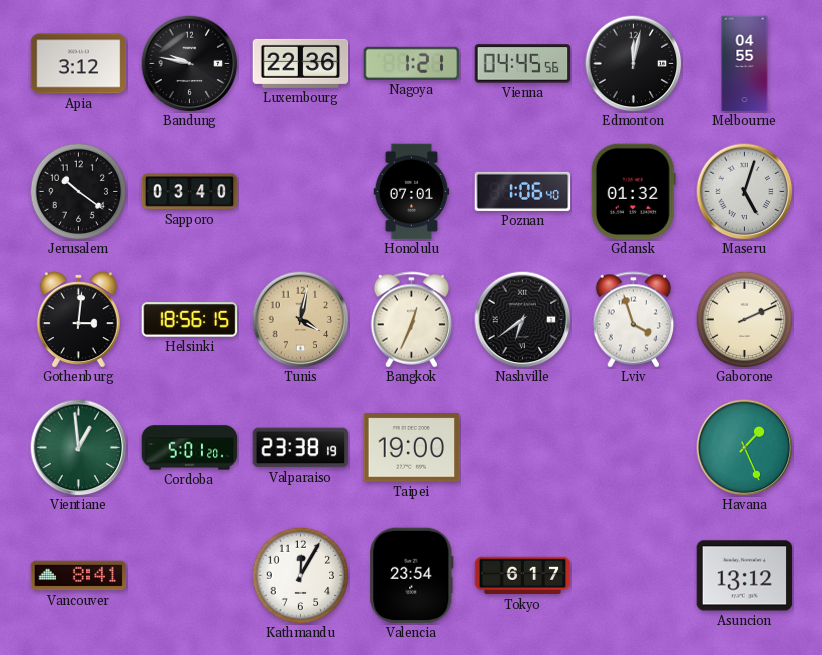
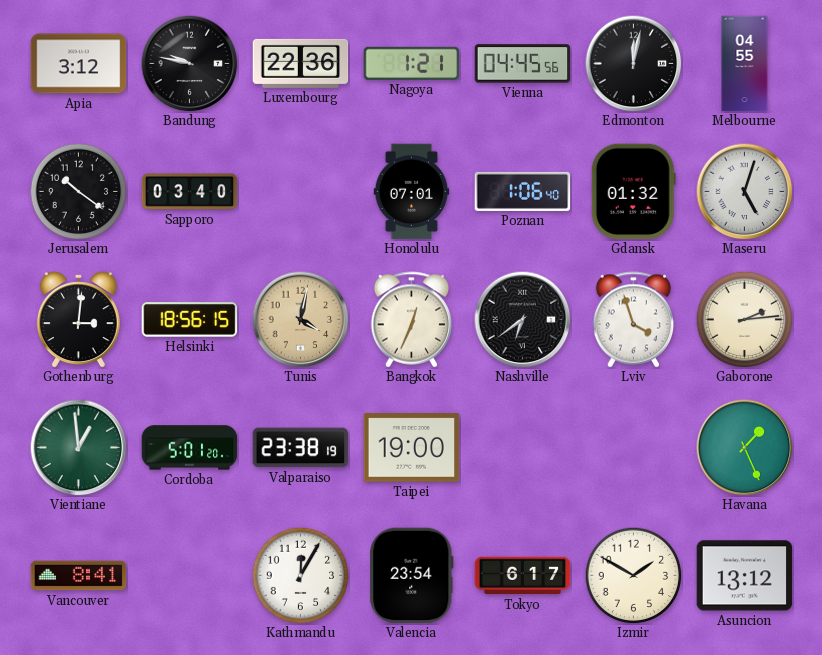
Gaborone: 2:11 -> 2:14
Izmir: none -> 1:50
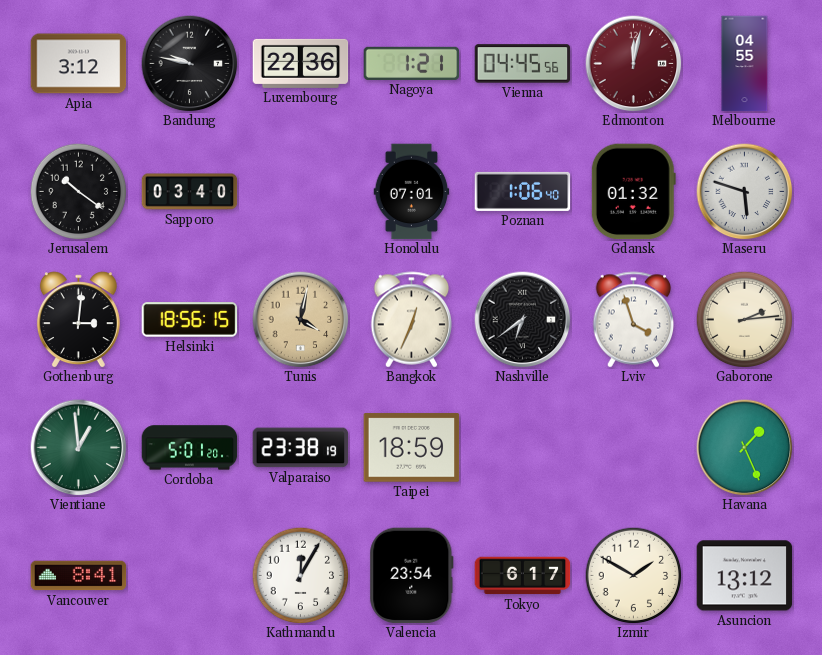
Edmonton dial: black -> burgundy
Maseru: 5:03 -> 5:48
Taipei: 19:00 -> 18:59
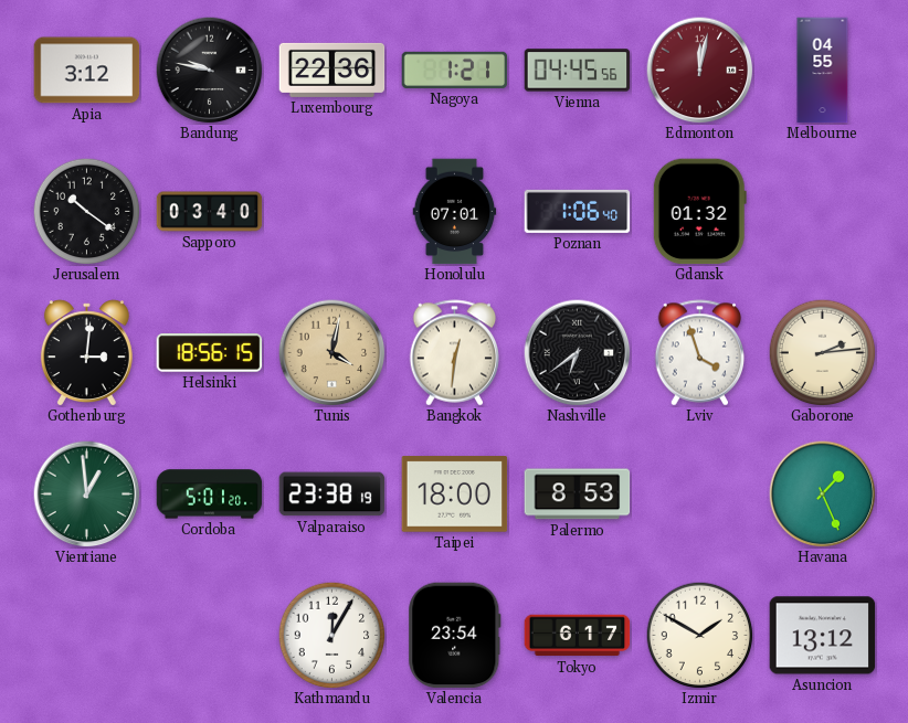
Maseru: 5:48 -> none
Bangkok: 12:34 -> 12:31
Taipei: 18:59 -> 18:00
Palermo: none -> 8:53
Vancouver: 8:41 -> none
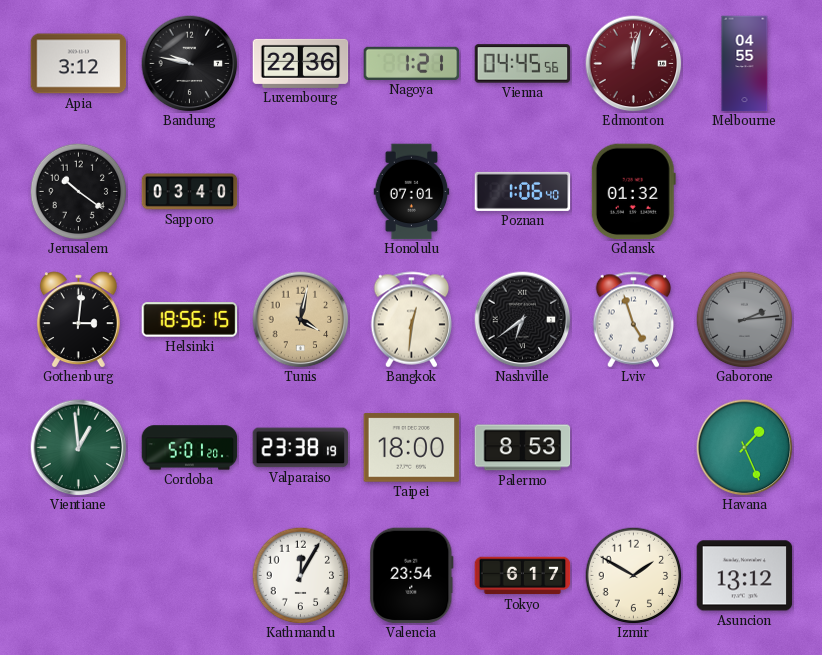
Lviv: 3:57 -> 4:57
Gaborone dial: cream -> grey
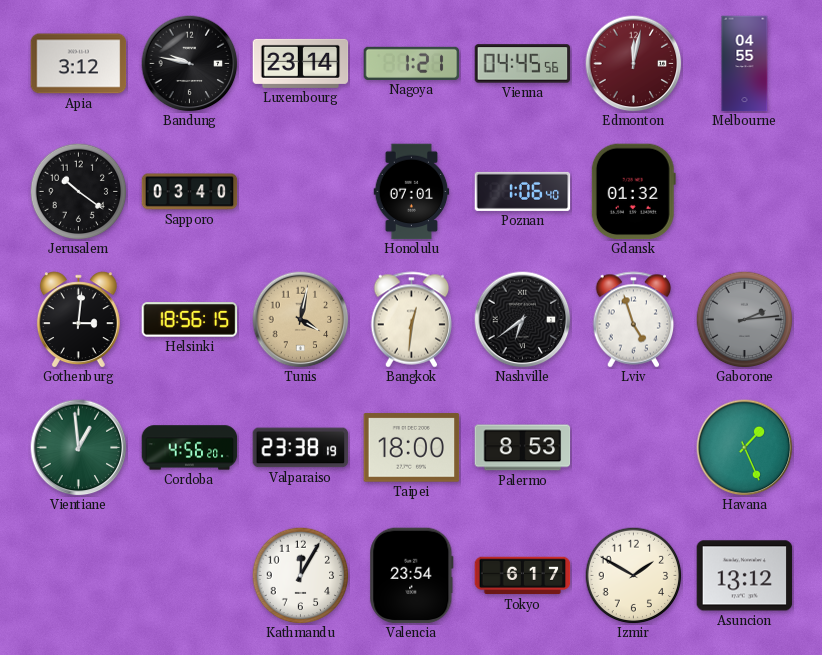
Luxembourg: 22:36 -> 23:14
Cordoba: 5:01 -> 4:56
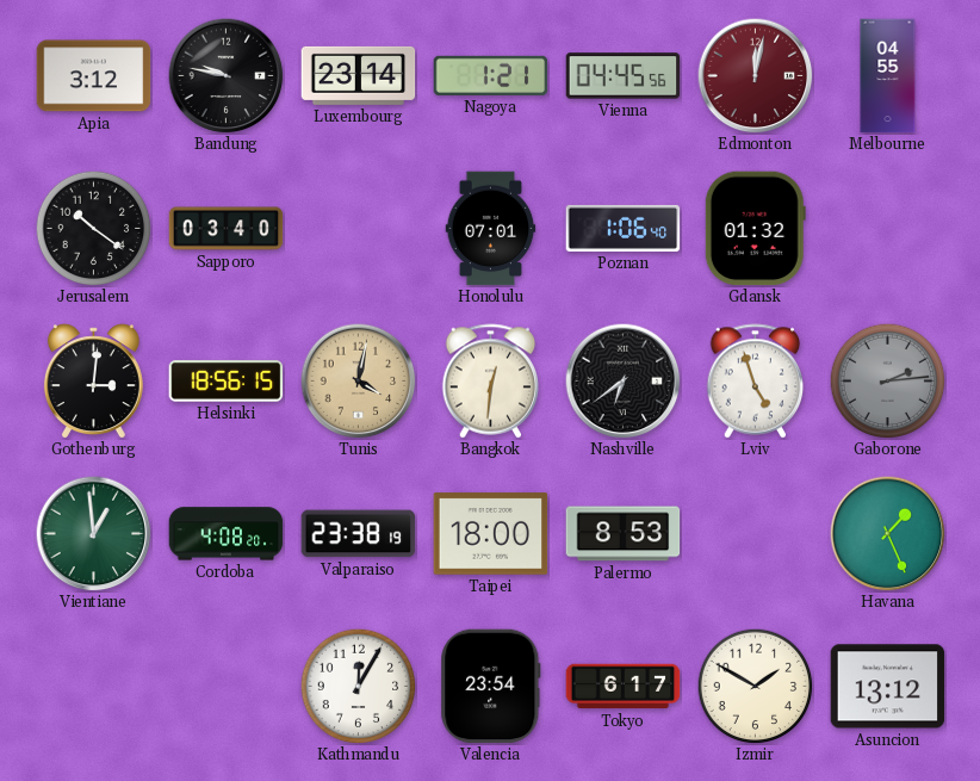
Cordoba: 4:56 -> 4:08
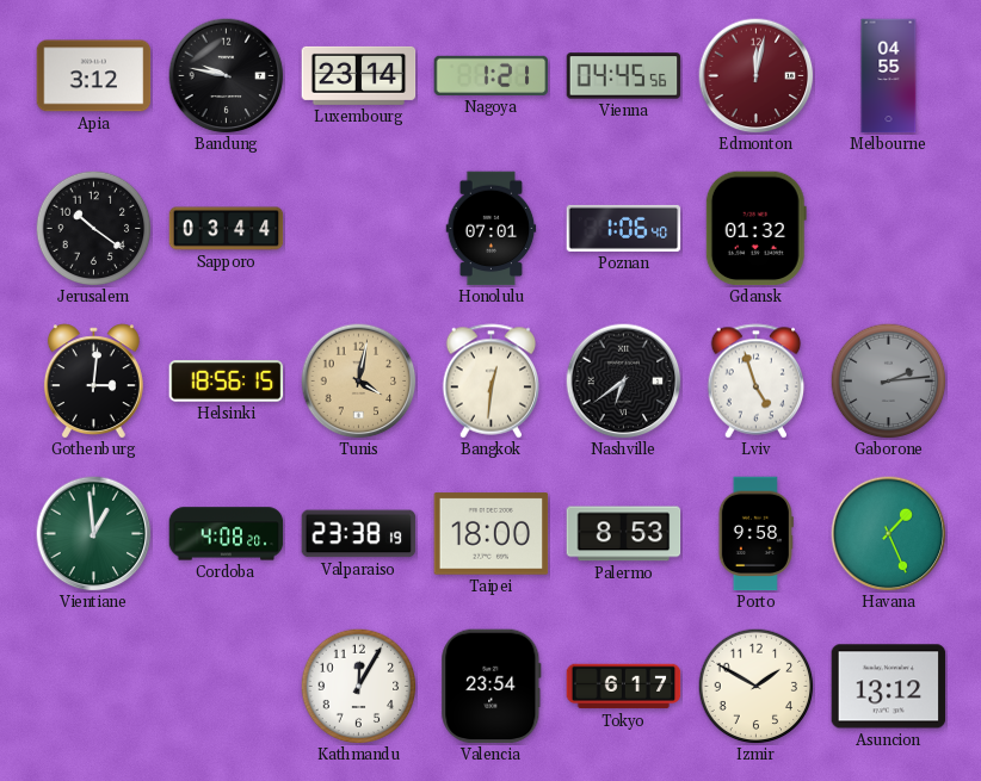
Sapporo: 03:40 -> 03:44
Porto: none -> 9:58
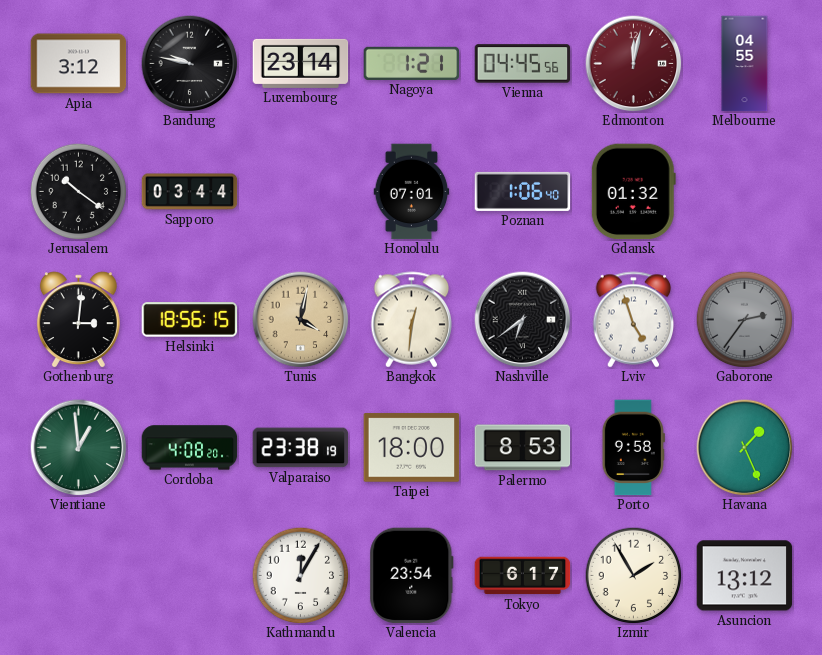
Gaborone: 2:14 -> 2:36
Izmir: 1:50 -> 1:55
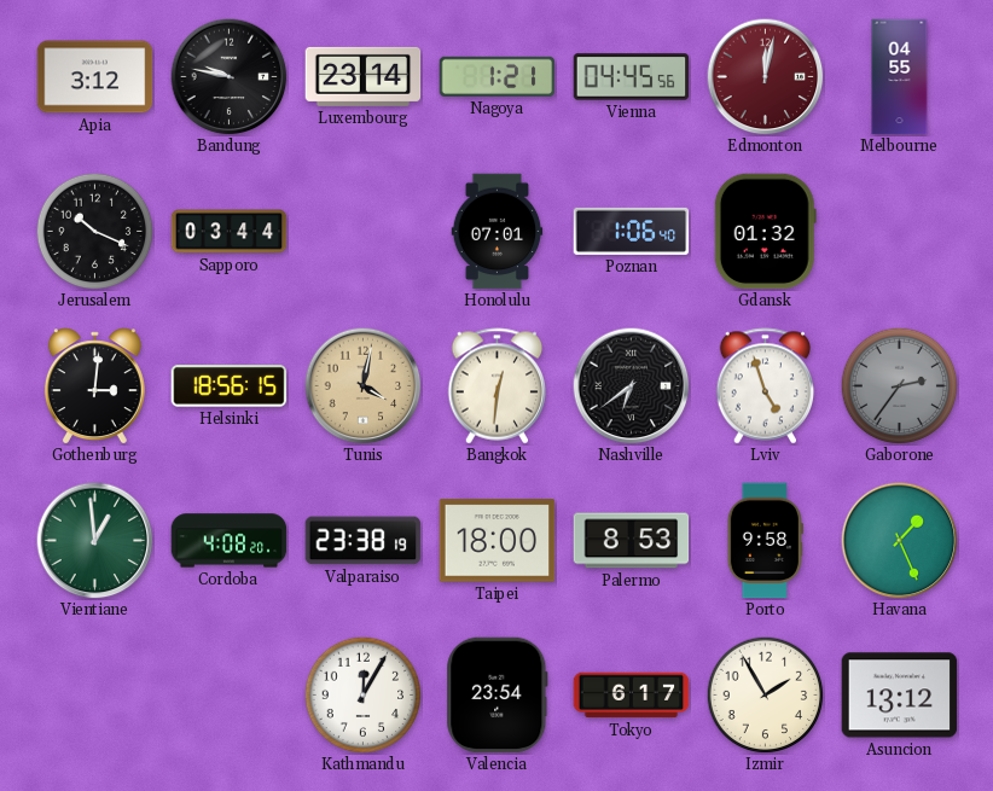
Jerusalem: 10:21 -> 10:19
